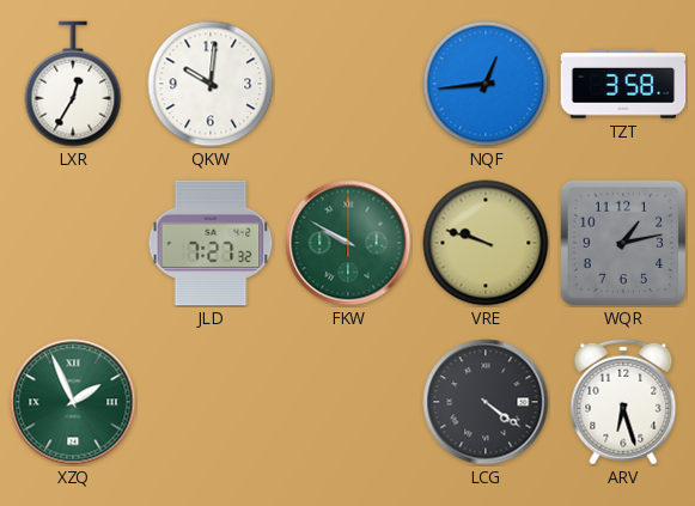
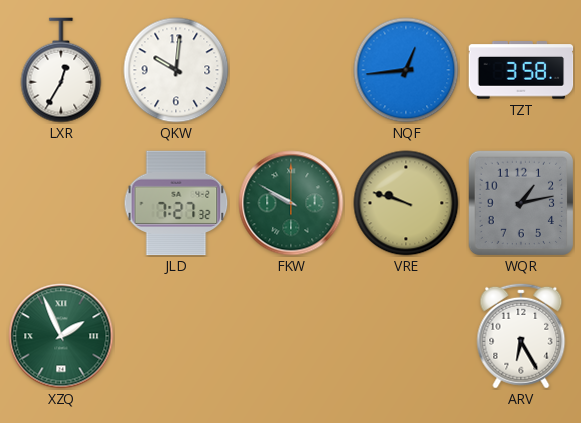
LCG: 4:21 -> none
ARV: 6:27 -> 6:25
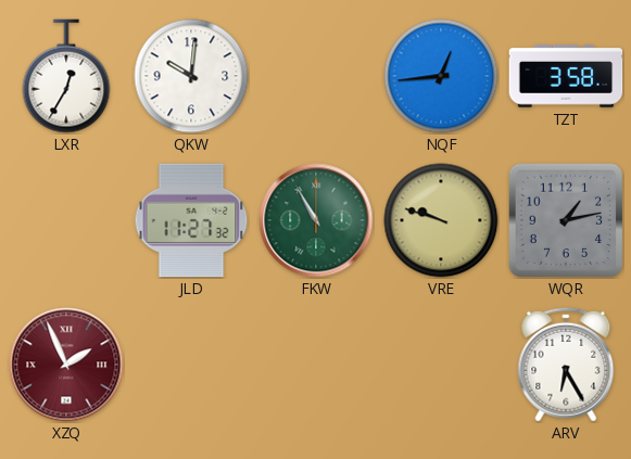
JLD: 7:27 -> 11:27
FKW: 9:50 -> 10:55
XZQ dial: green -> burgundy
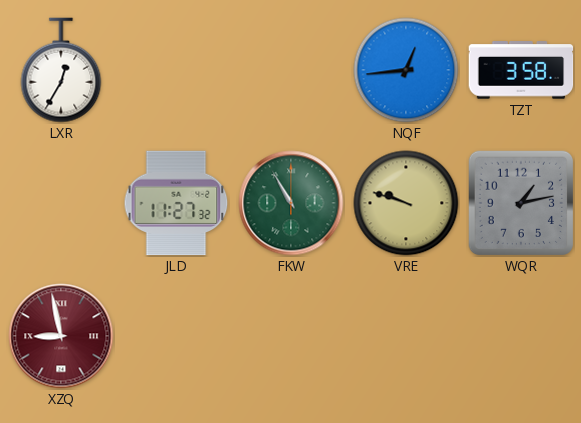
QKW: 10:01 -> none
XZQ: 1:56 -> 8:58
ARV: 6:25 -> none
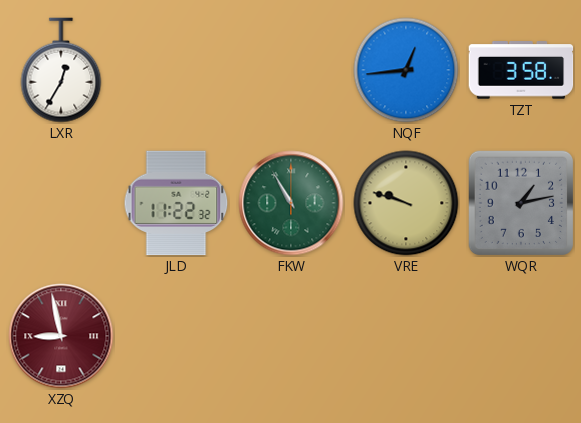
JLD: 11:27 -> 11:22
